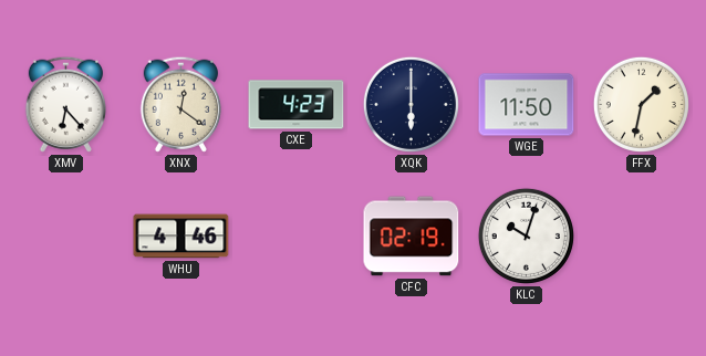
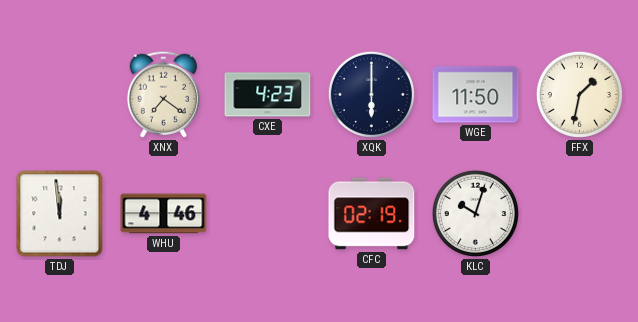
XMV: 6:23 -> none
XNX: 12:21 -> 7:21
TDJ: none -> 11:59
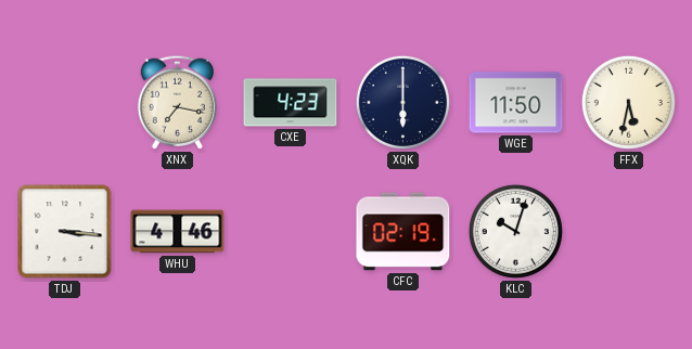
XNX: 7:21 -> 7:17
FFX: 1:32 -> 5:32
TDJ: 11:59 -> 3:16
